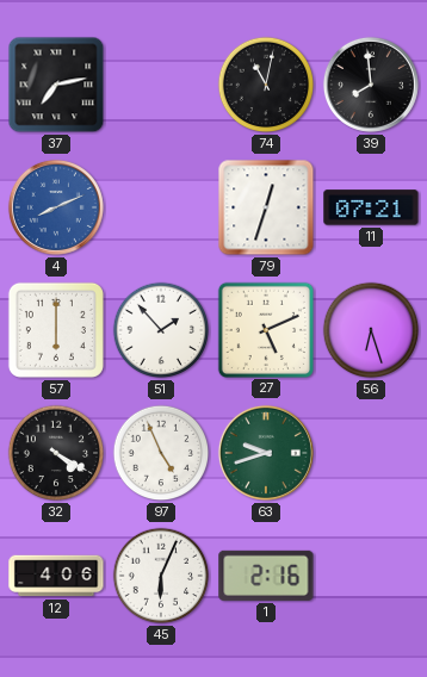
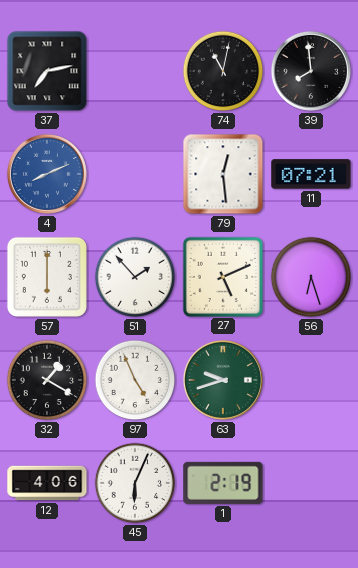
79: 12:33 -> 12:29
32: 4:20 -> 1:20
1: 2:16 -> 2:19
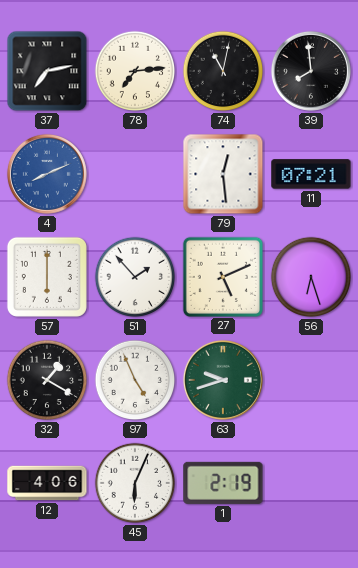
78: none -> 7:14
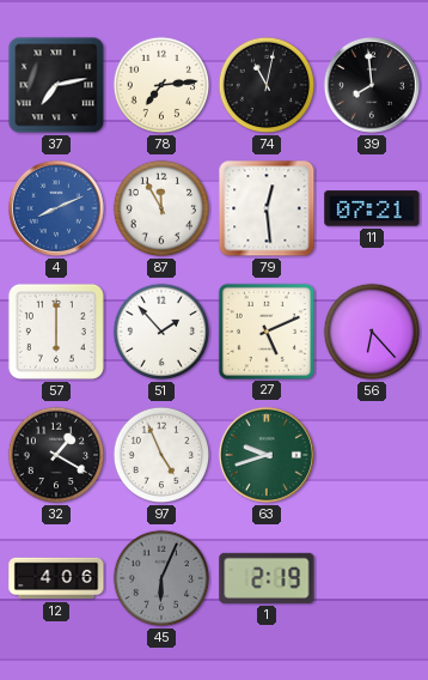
87: none -> 11:55
56: 6:27 -> 6:23
45 dial: white -> grey
